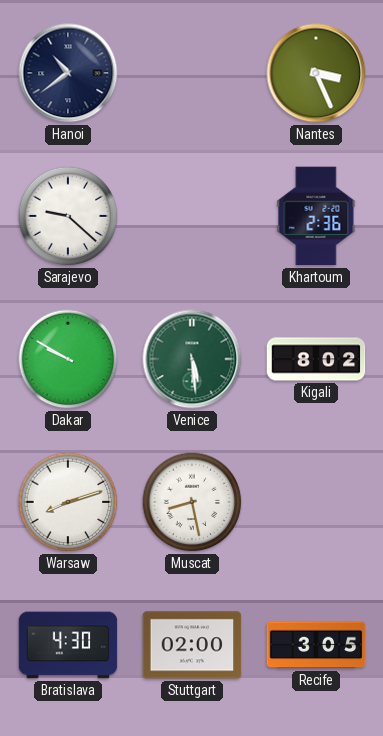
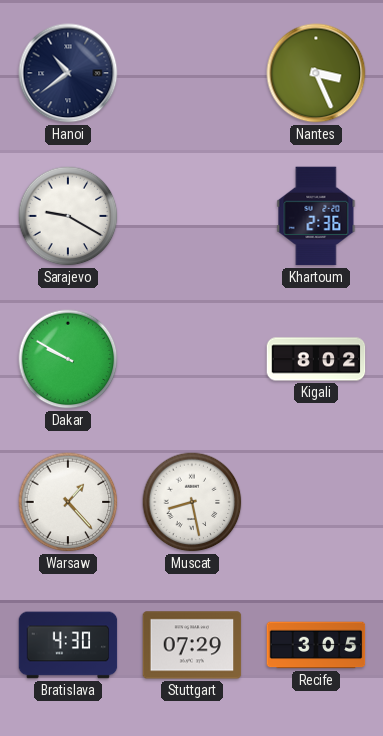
Sarajevo: 9:22 -> 9:20
Venice: 5:29 -> none
Warsaw: 8:12 -> 1:23
Stuttgart: 02:00 -> 07:29
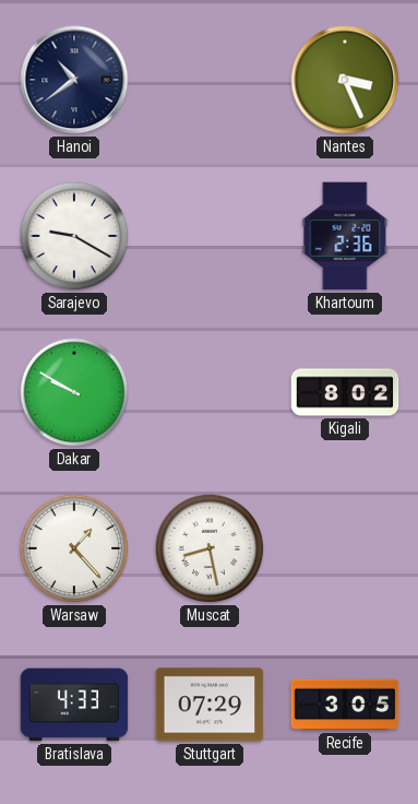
Bratislava: 4:30 -> 4:33
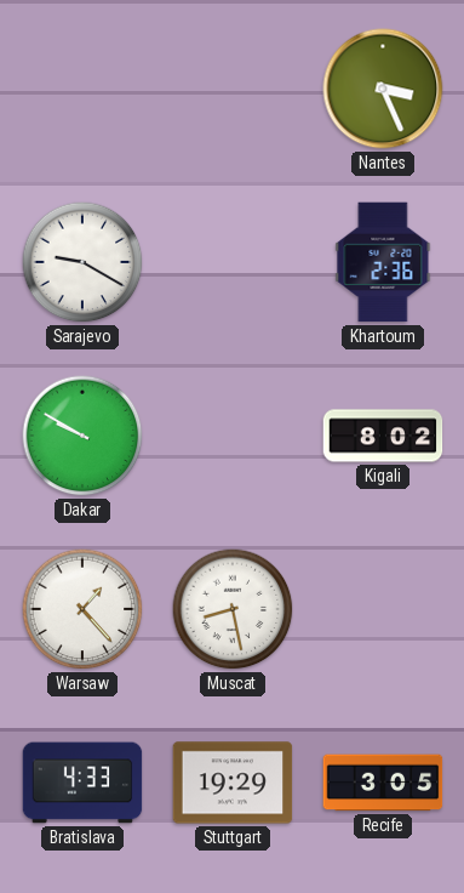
Hanoi: 10:39 -> none
Stuttgart: 07:29 -> 19:29
